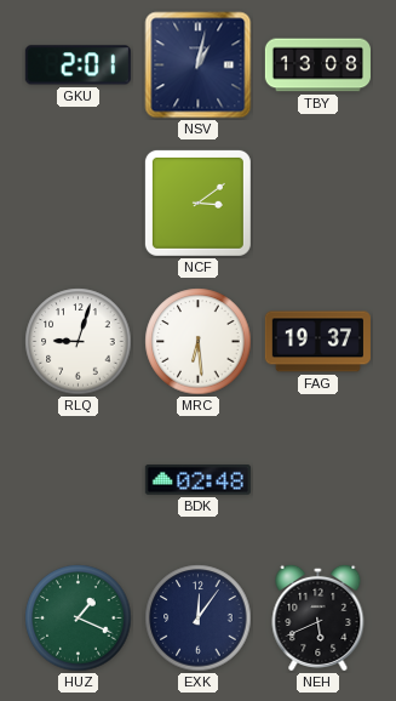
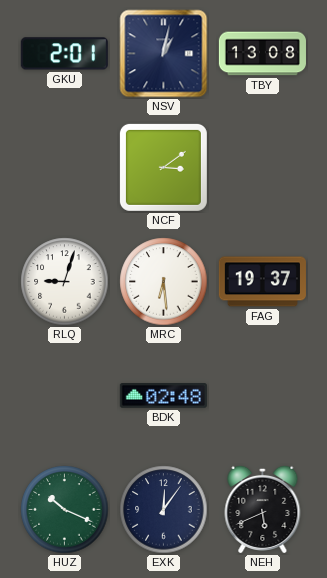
HUZ: 1:19 -> 10:19
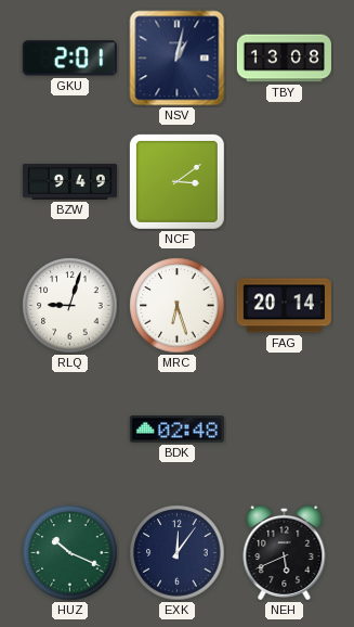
BZW: none -> 9:49
MRC: 6:29 -> 6:27
FAG: 19:37 -> 20:14
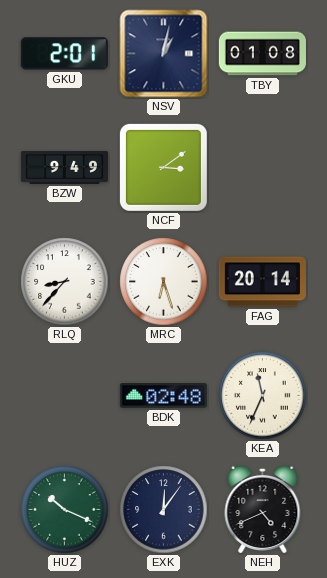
TBY: 13:08 -> 01:08
RLQ: 9:03 -> 8:37
KEA: none -> 11:34
NEH: 5:41 -> 4:41
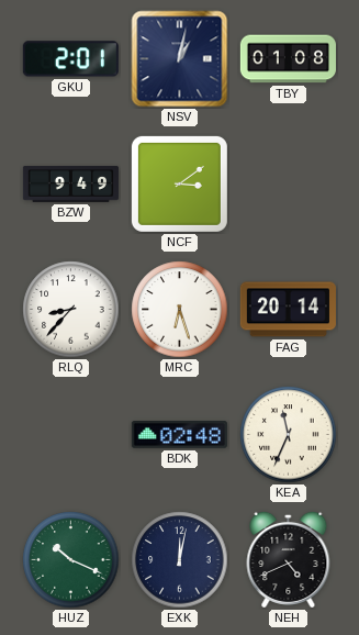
EXK: 12:06 -> 12:02
